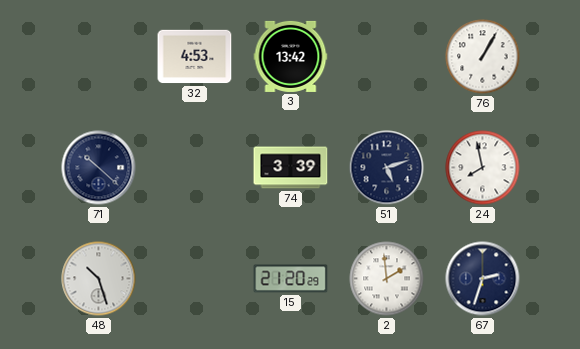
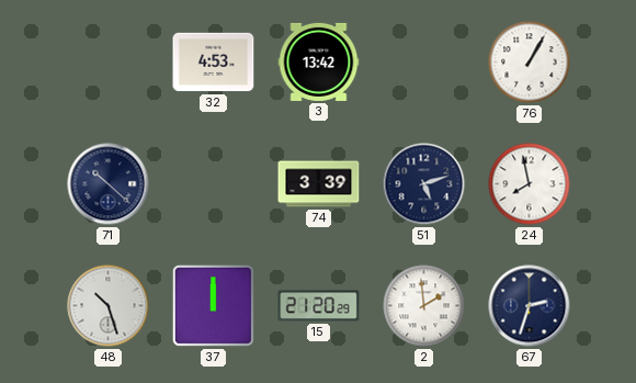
37: none -> 12:00
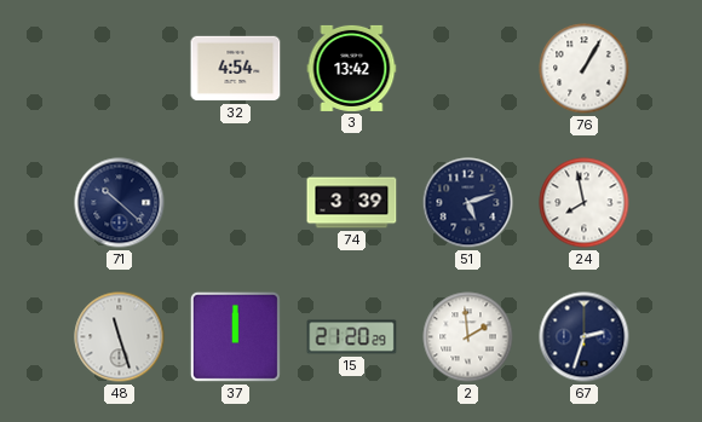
32: 4:53 -> 4:54
48: 10:27 -> 11:27
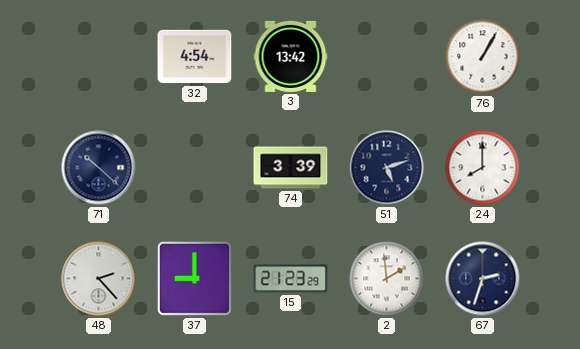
24: 7:58 -> 8:00
48: 11:27 -> 2:23
37: 12:00 -> 9:00
15: 21:20 -> 21:23
